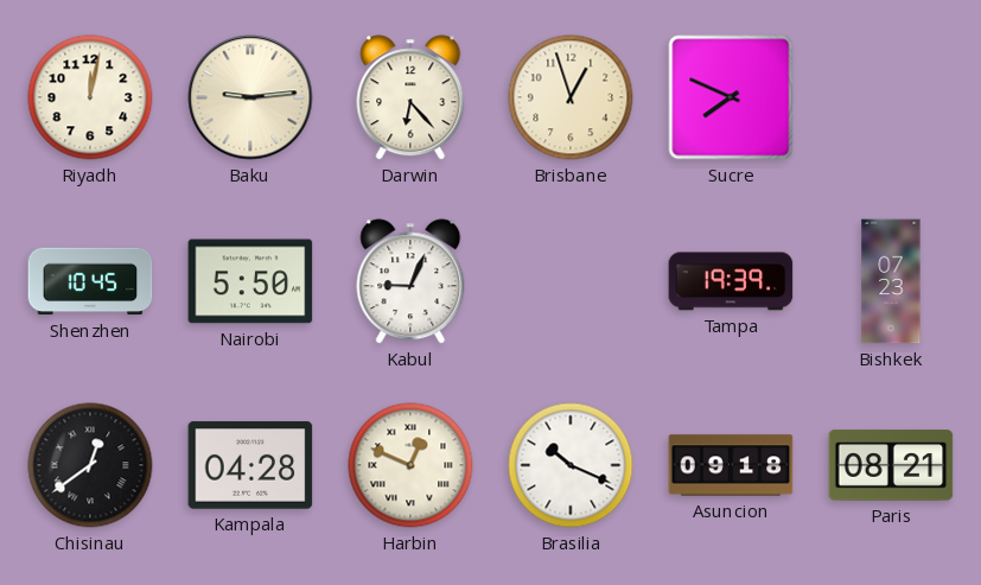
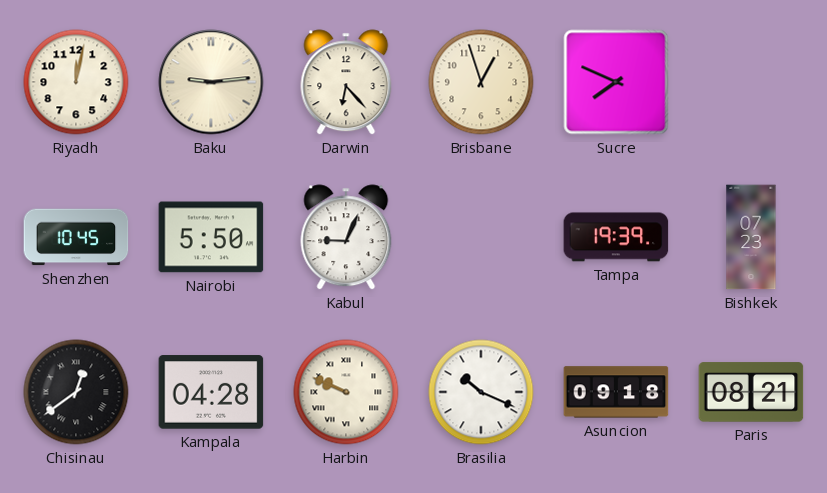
Harbin: 12:49 -> 9:49
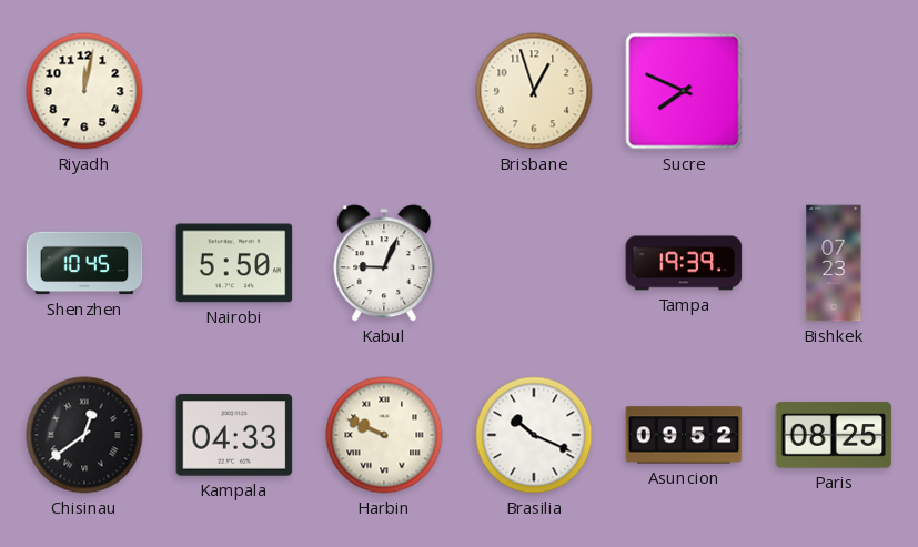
Baku: 9:14 -> none
Darwin: 6:23 -> none
Kampala: 04:28 -> 04:33
Asuncion: 09:18 -> 09:52
Paris: 08:21 -> 08:25
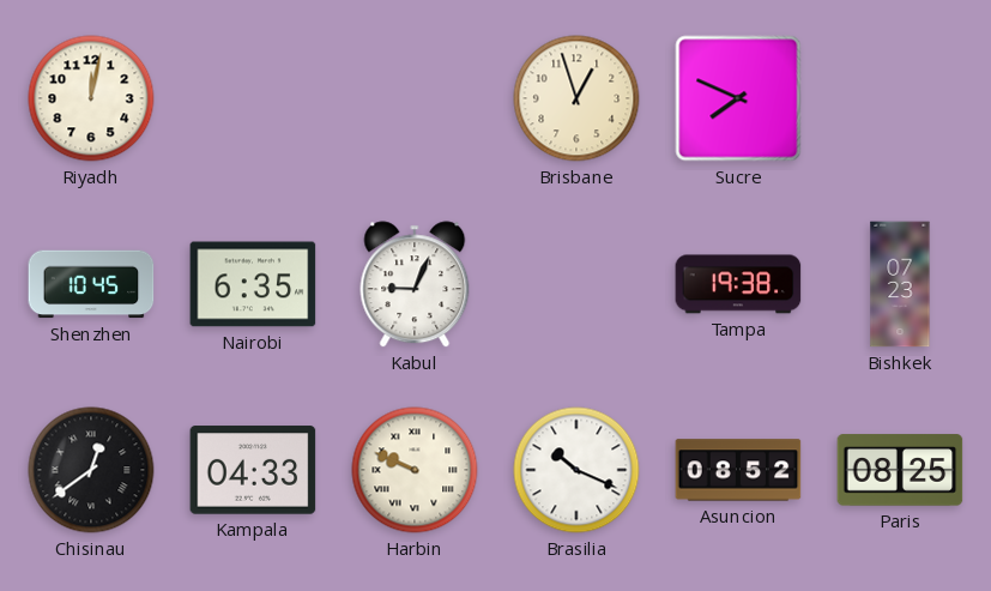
Nairobi: 5:50 -> 6:35
Tampa: 19:39 -> 19:38
Asuncion: 09:52 -> 08:52
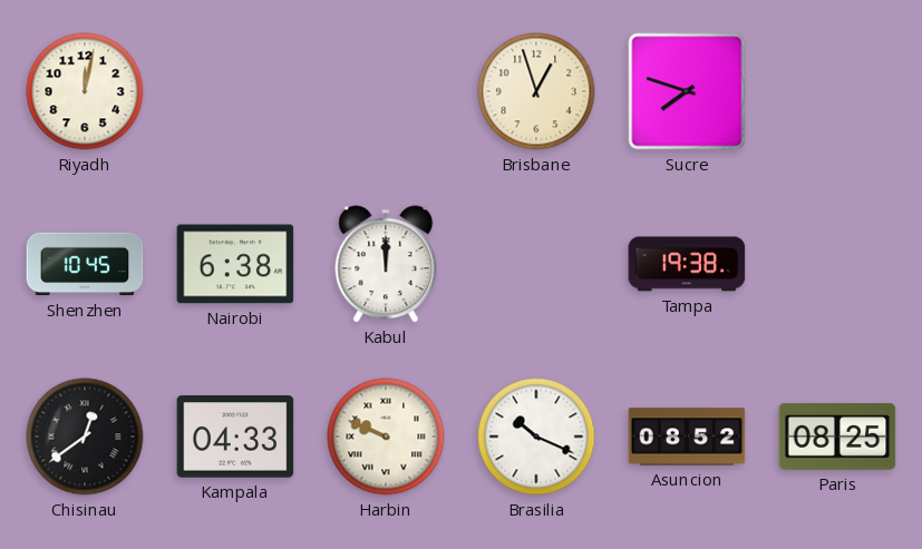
Sucre: 7:49 -> 7:48
Nairobi: 6:35 -> 6:38
Kabul: 9:04 -> 12:00
Bishkek: 07:23 -> none
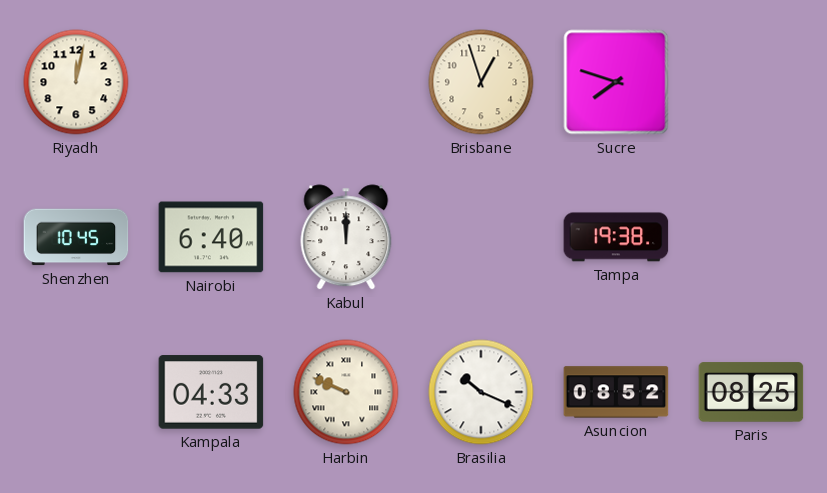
Nairobi: 6:38 -> 6:40
Chisinau: 12:39 -> none
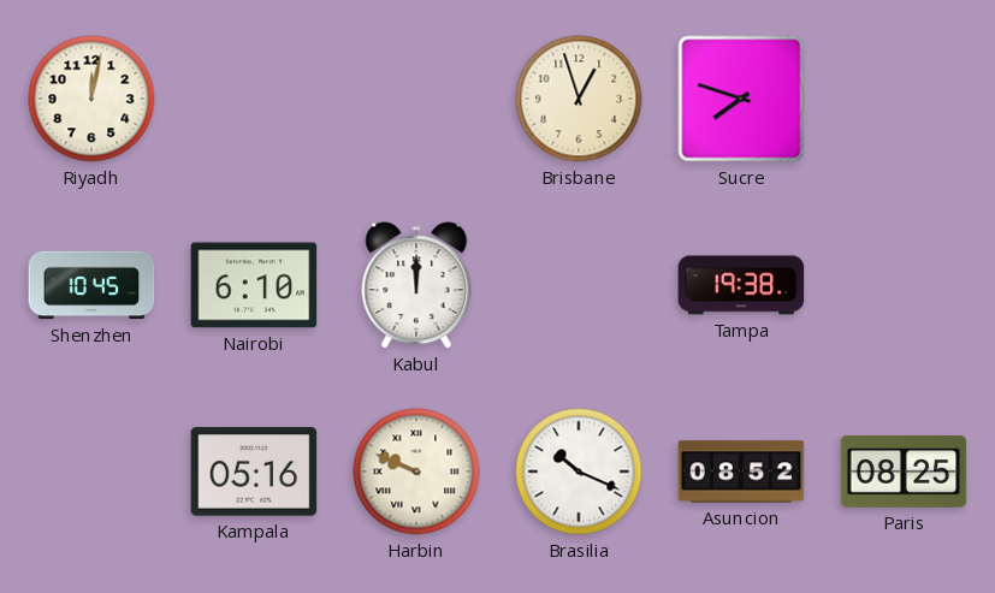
Nairobi: 6:40 -> 6:10
Kampala: 04:33 -> 05:16
